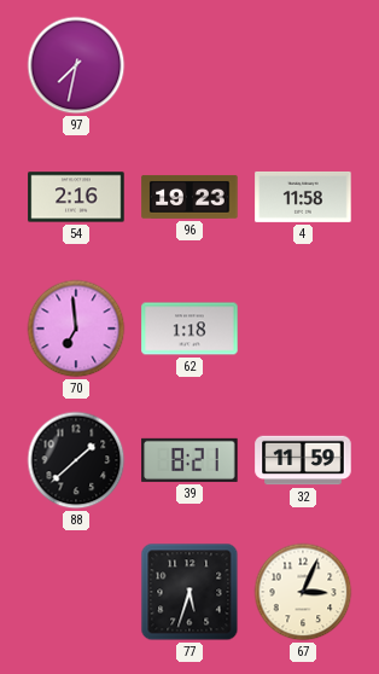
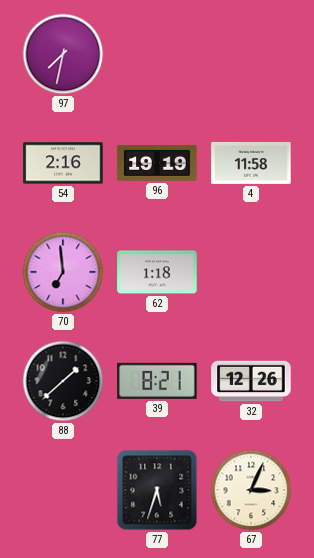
96: 19:23 -> 19:19
32: 11:59 -> 12:26
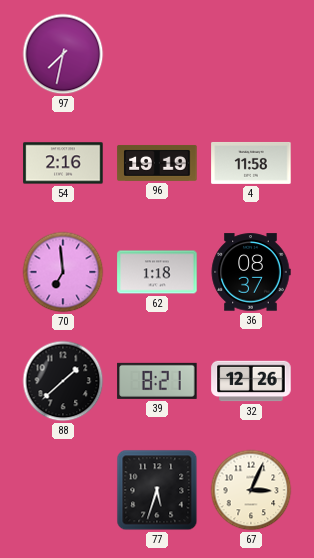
36: none -> 08:37
